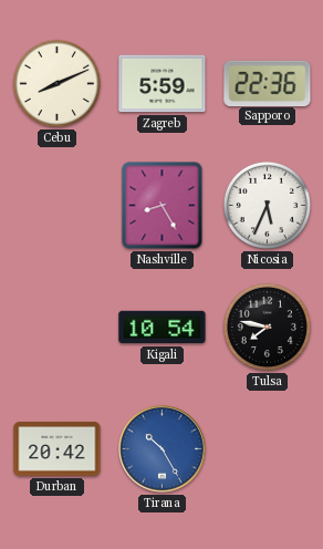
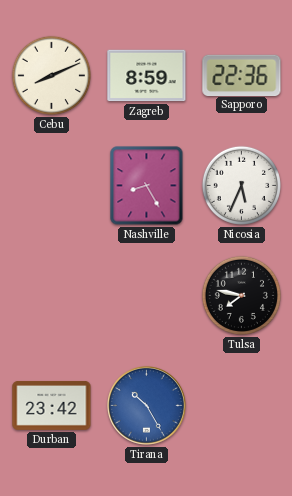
Zagreb: 5:59 -> 8:59
Kigali: 10:54 -> none
Durban: 20:42 -> 23:42
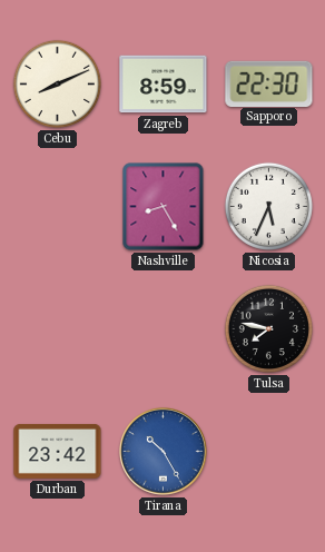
Sapporo: 22:36 -> 22:30
